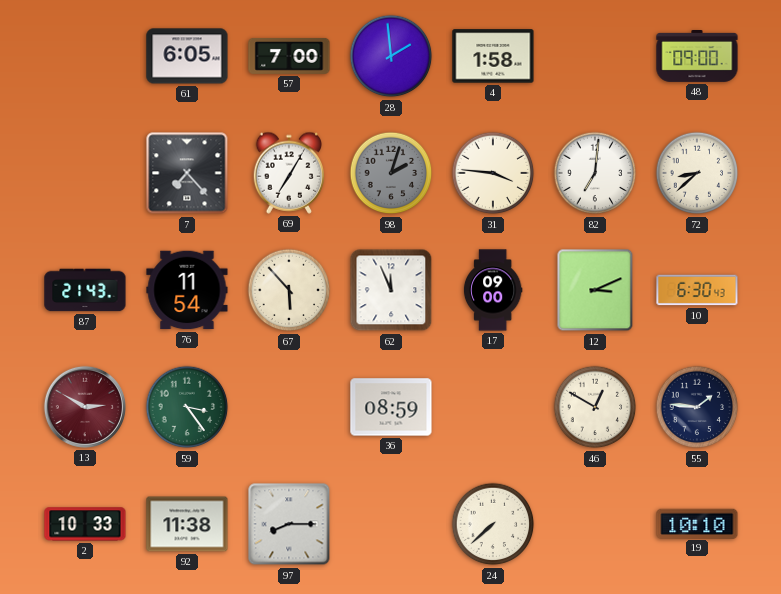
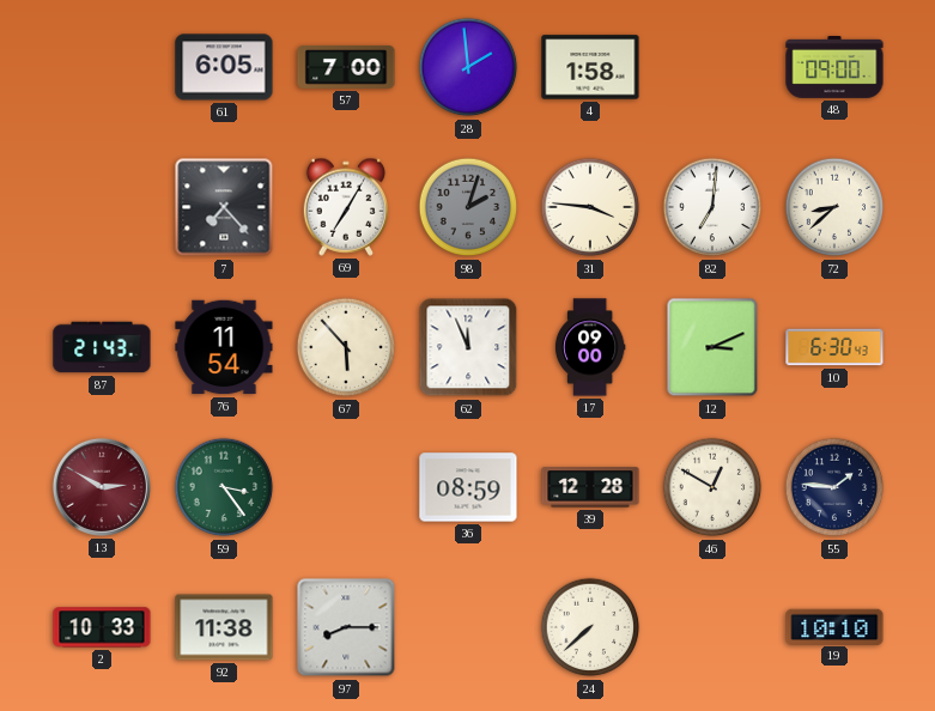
39: none -> 12:28
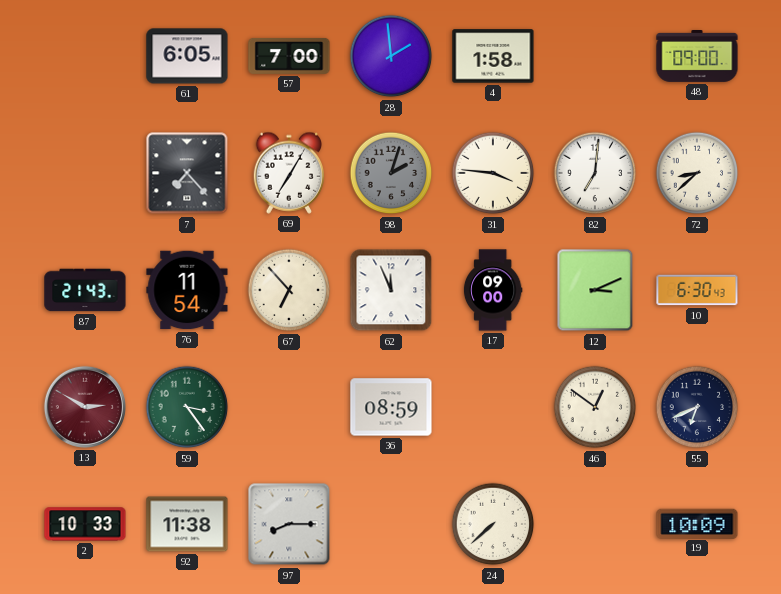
67: 5:53 -> 6:53
39: 12:28 -> none
46: 12:50 -> 12:51
55: 1:46 -> 6:41
19: 10:10 -> 10:09
